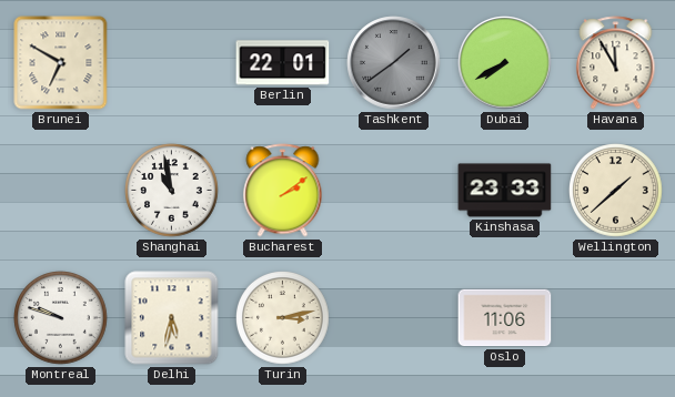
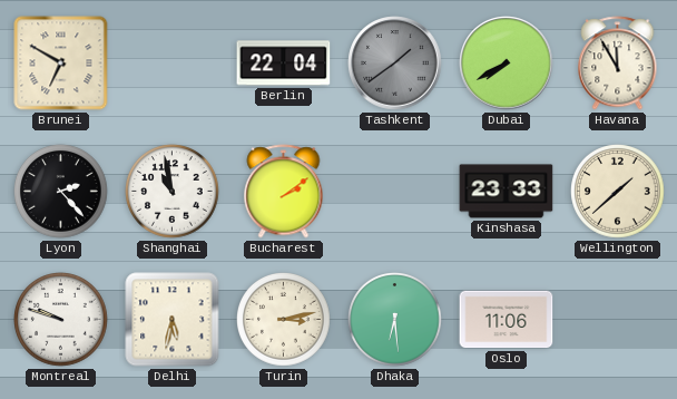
Berlin: 22:01 -> 22:04
Lyon: none -> 2:23
Dhaka: none -> 6:29
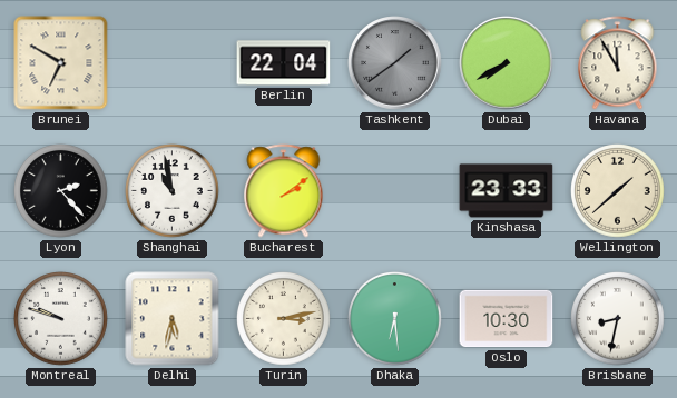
Oslo: 11:06 -> 10:30
Brisbane: none -> 8:32
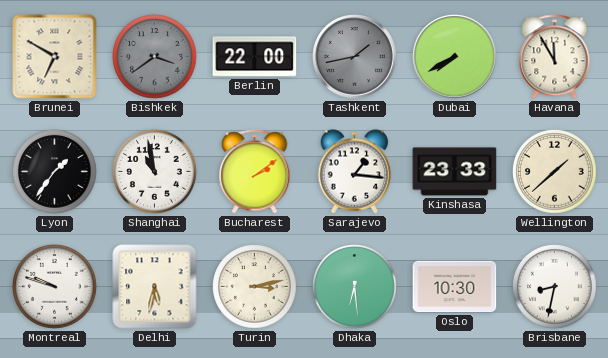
Bishkek: none -> 3:39
Berlin: 22:04 -> 22:00
Tashkent: 1:39 -> 1:43
Lyon: 2:23 -> 1:36
Sarajevo: none -> 1:16
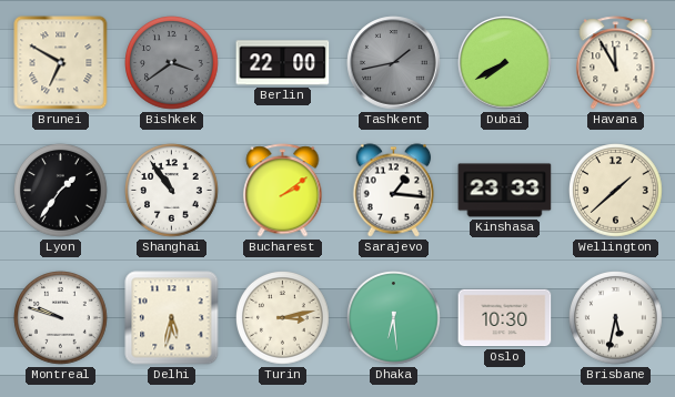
Shanghai: 10:58 -> 10:54
Brisbane: 8:32 -> 5:32
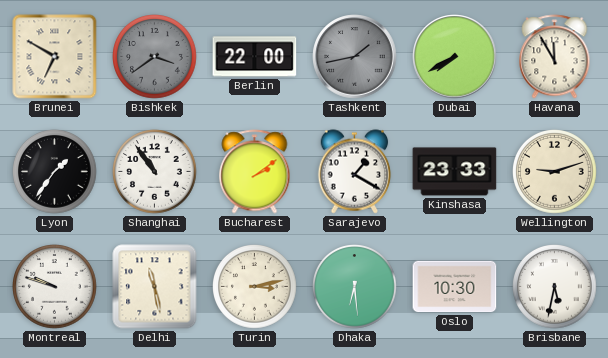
Sarajevo: 1:16 -> 1:20
Wellington: 1:38 -> 9:12
Delhi: 5:32 -> 11:28
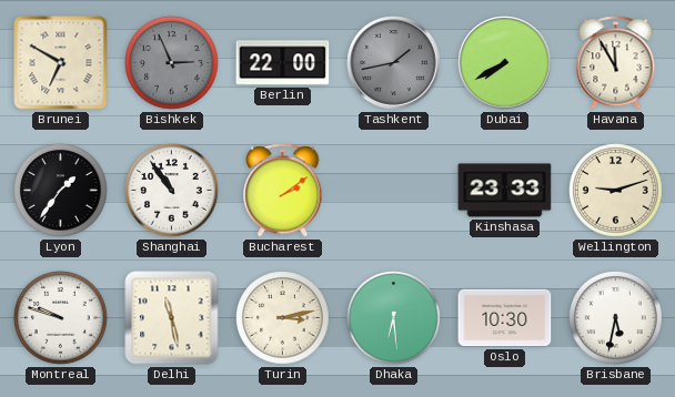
Bishkek: 3:39 -> 2:56
Sarajevo: 1:20 -> none
